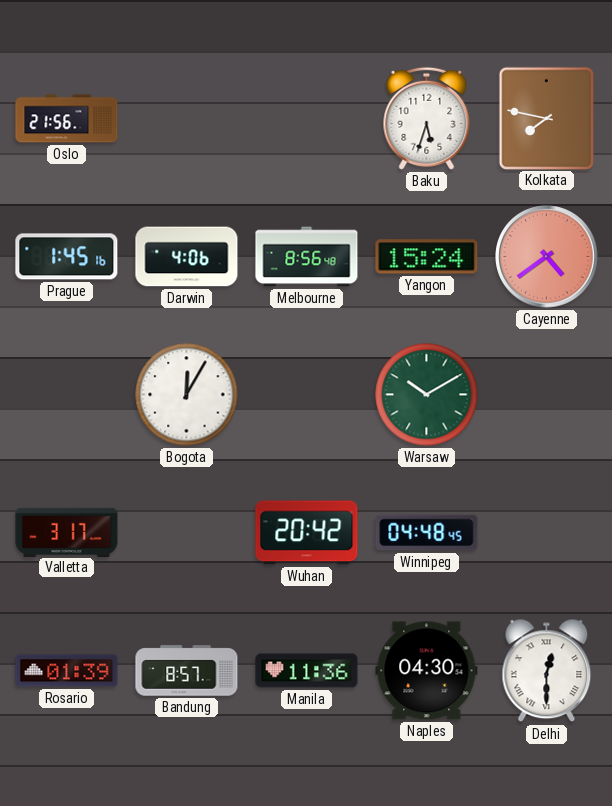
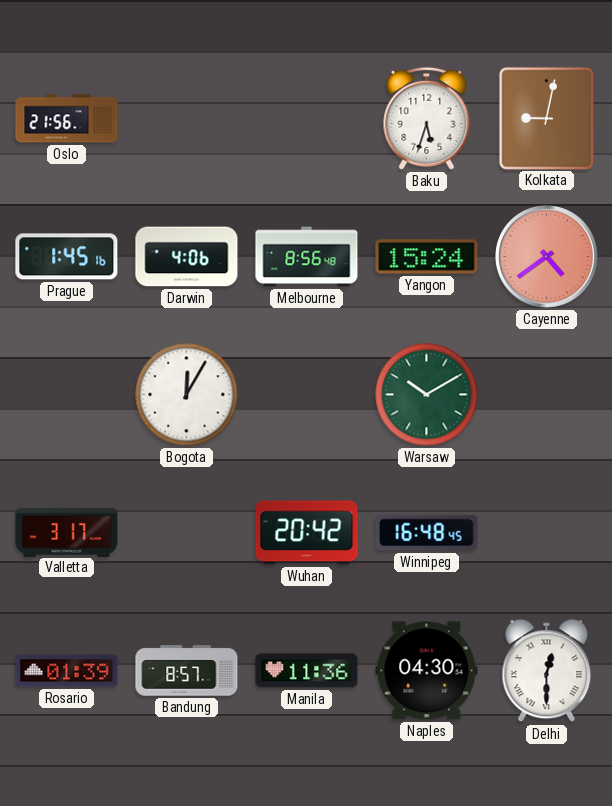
Kolkata: 7:47 -> 9:02
Winnipeg: 04:48 -> 16:48
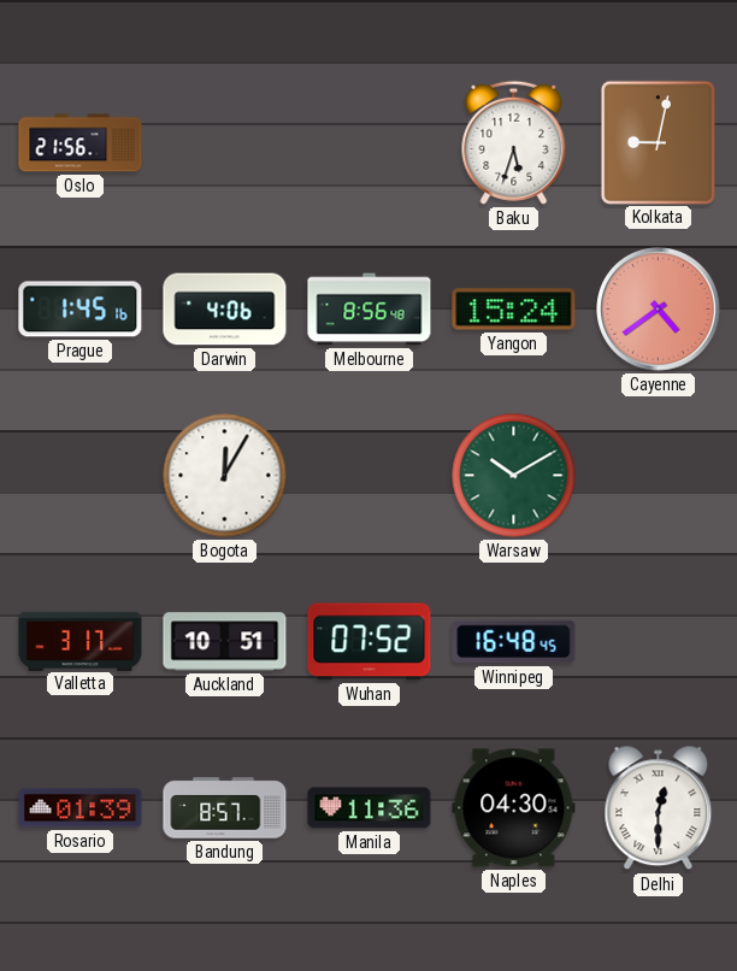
Auckland: none -> 10:51
Wuhan: 20:42 -> 07:52
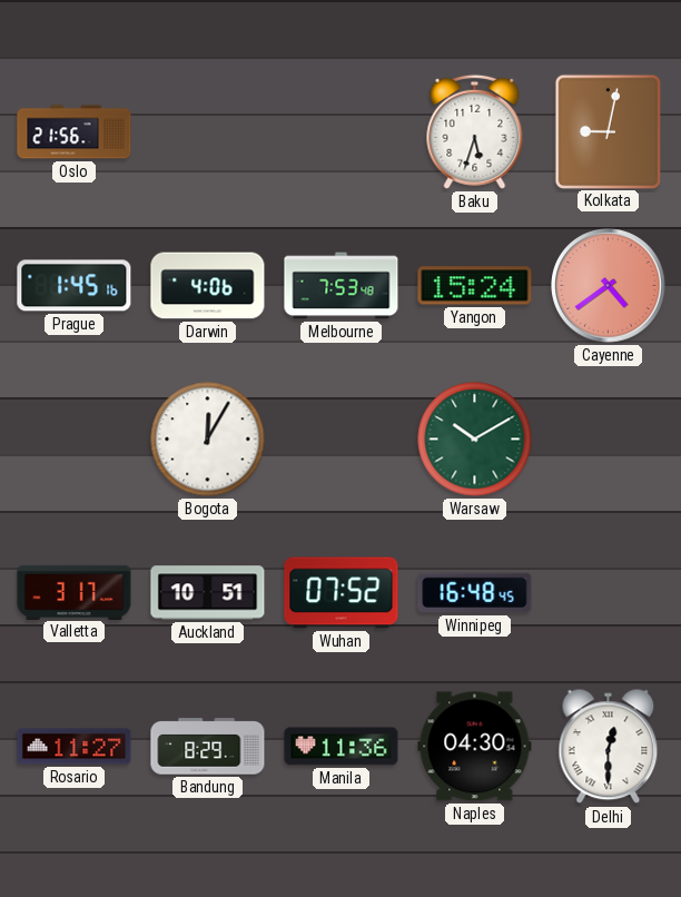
Melbourne: 8:56 -> 7:53
Rosario: 01:39 -> 11:27
Bandung: 8:57 -> 8:29
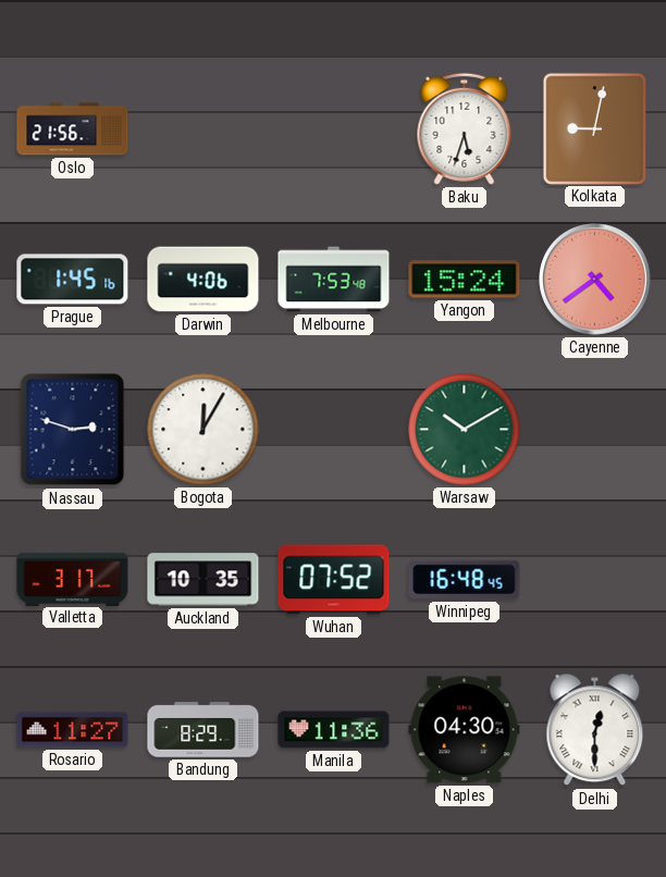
Nassau: none -> 2:48
Auckland: 10:51 -> 10:35
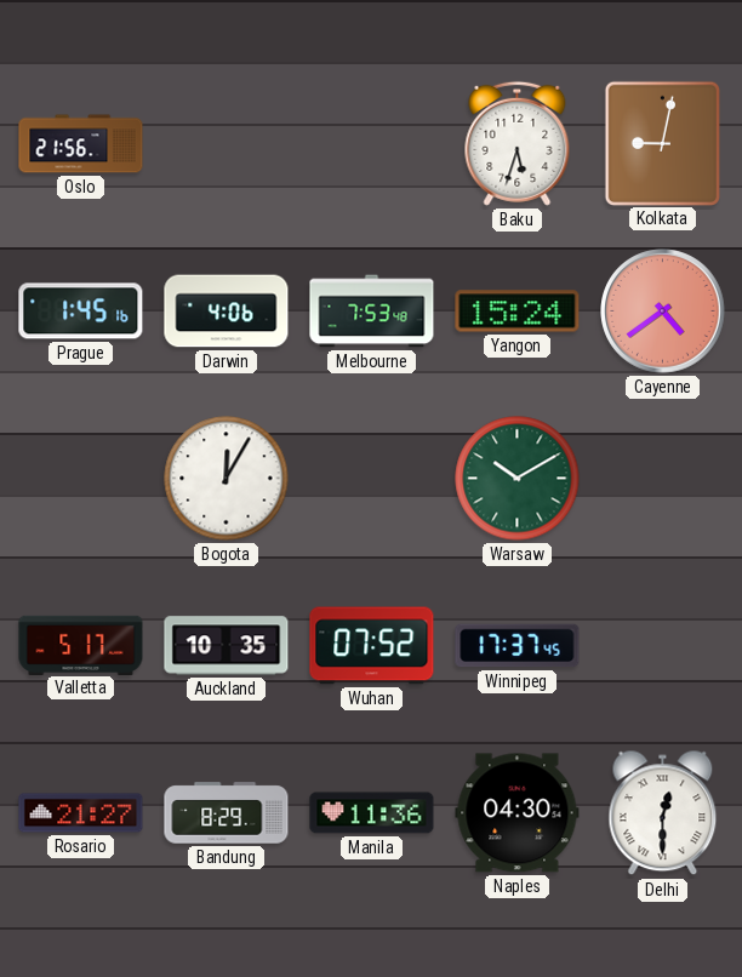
Nassau: 2:48 -> none
Valletta: 3:17 -> 5:17
Winnipeg: 16:48 -> 17:37
Rosario: 11:27 -> 21:27
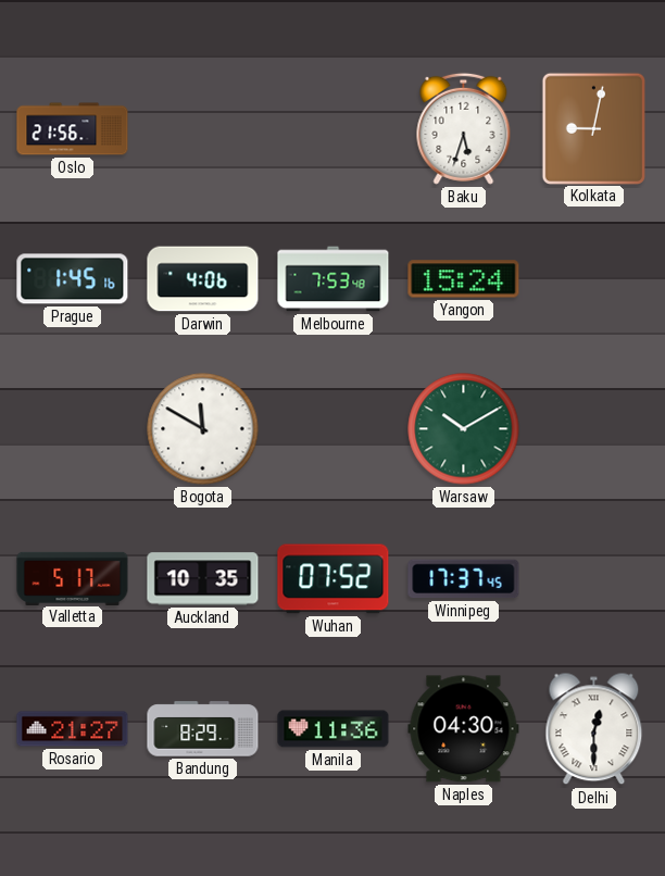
Cayenne: 4:39 -> none
Bogota: 12:05 -> 11:50
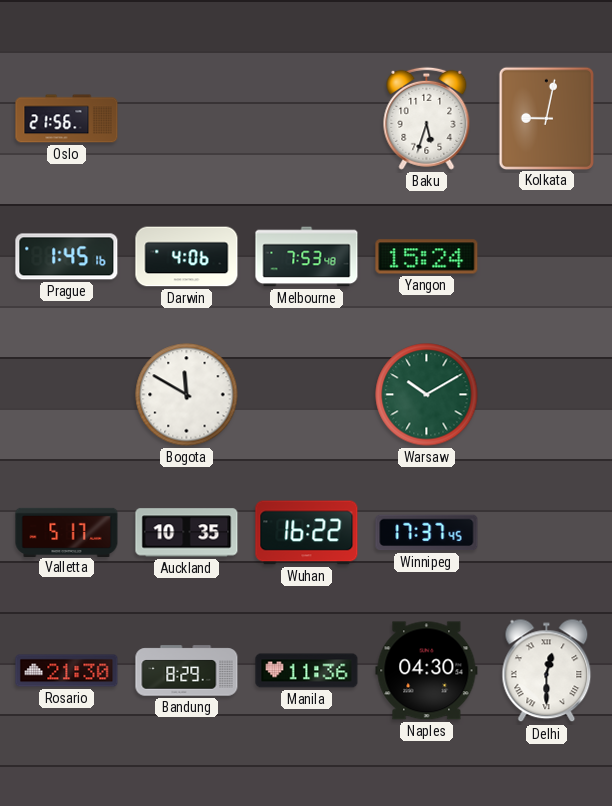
Wuhan: 07:52 -> 16:22
Rosario: 21:27 -> 21:30
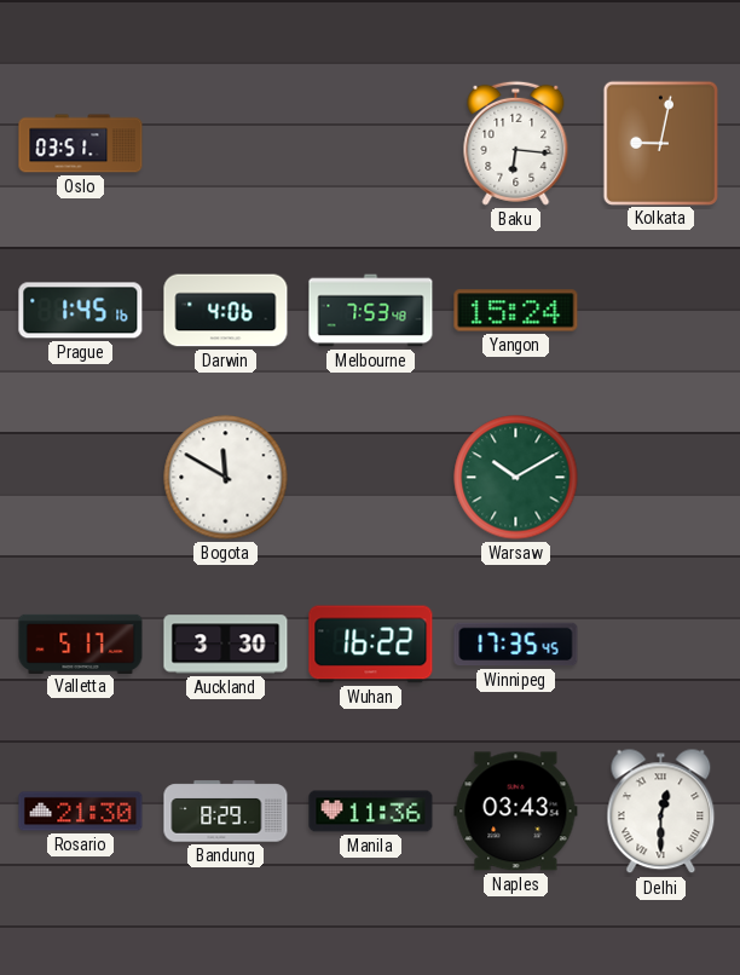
Oslo: 21:56 -> 03:51
Baku: 5:33 -> 6:16
Auckland: 10:35 -> 3:30
Winnipeg: 17:37 -> 17:35
Naples: 04:30 -> 03:43
